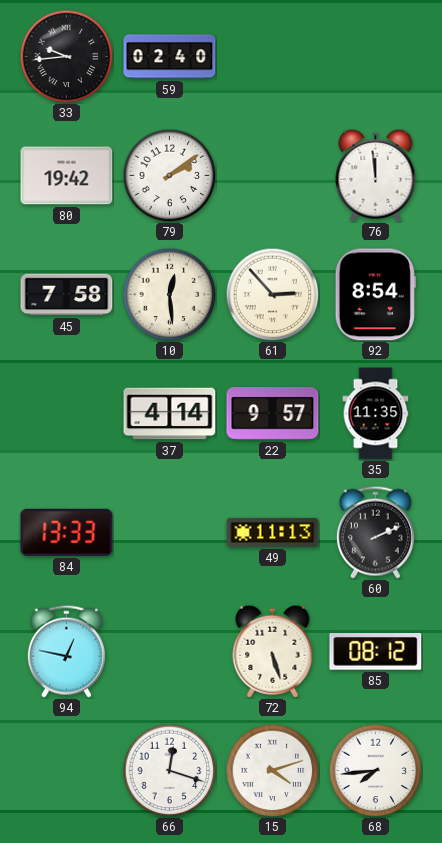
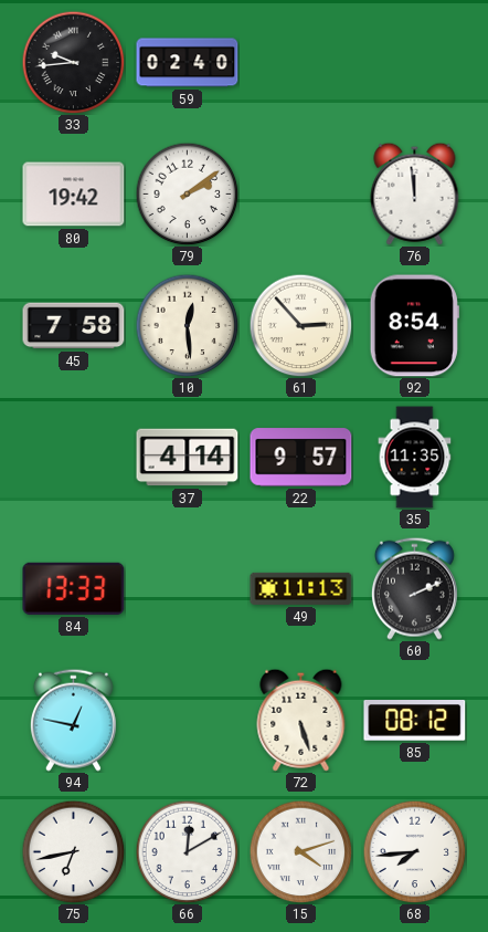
75: none -> 6:43
66: 12:18 -> 12:10
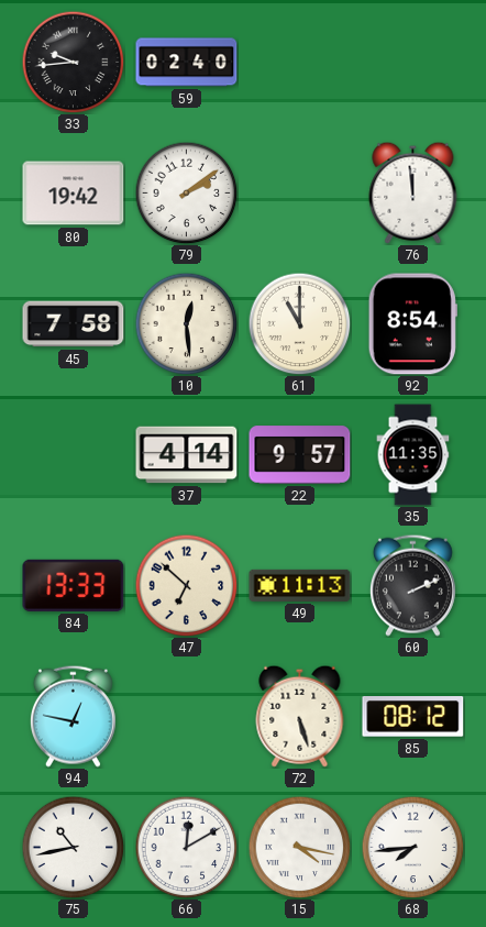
61: 2:53 -> 11:00
47: none -> 6:52
75: 6:43 -> 10:43
15: 4:12 -> 4:17
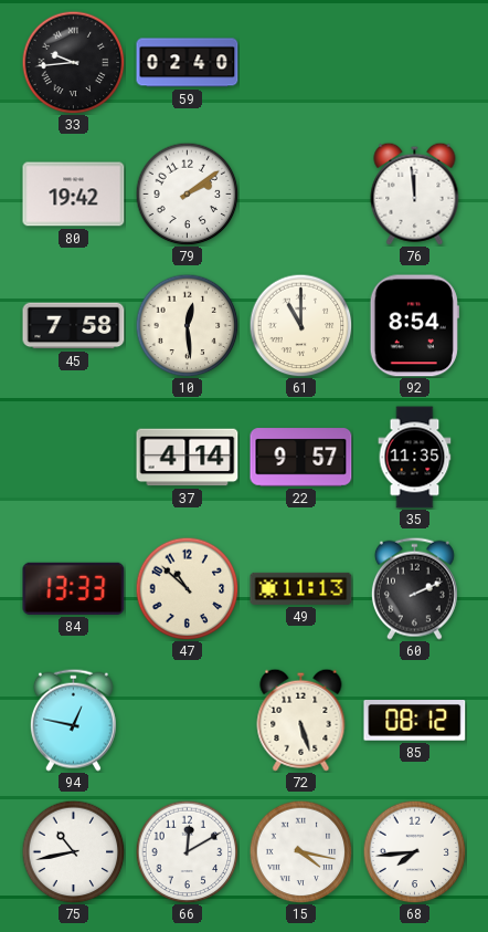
47: 6:52 -> 10:52
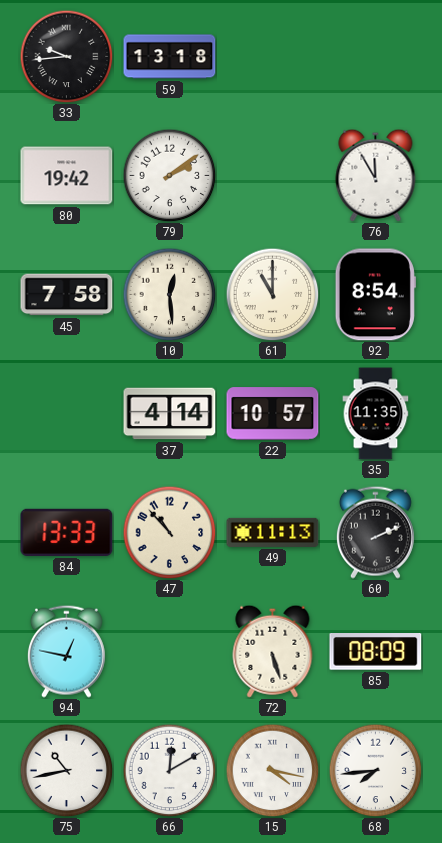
59: 02:40 -> 13:18
76: 11:59 -> 11:55
22: 9:57 -> 10:57
47: 10:52 -> 10:53
85: 08:12 -> 08:09
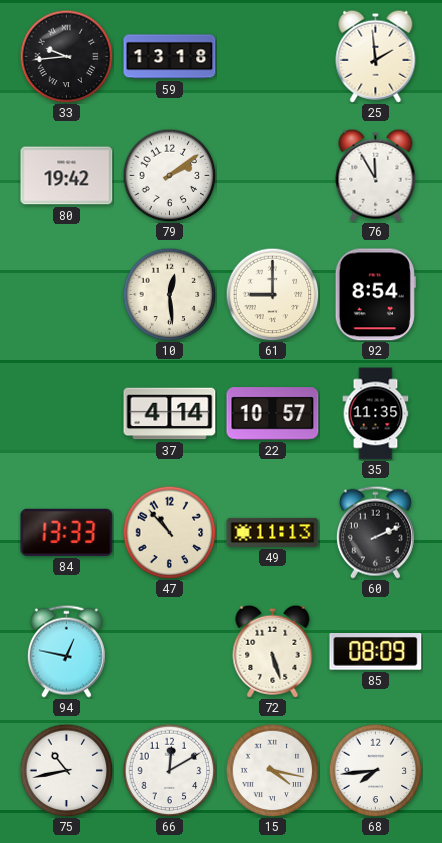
25: none -> 1:59
45: 7:58 -> none
61: 11:00 -> 9:00
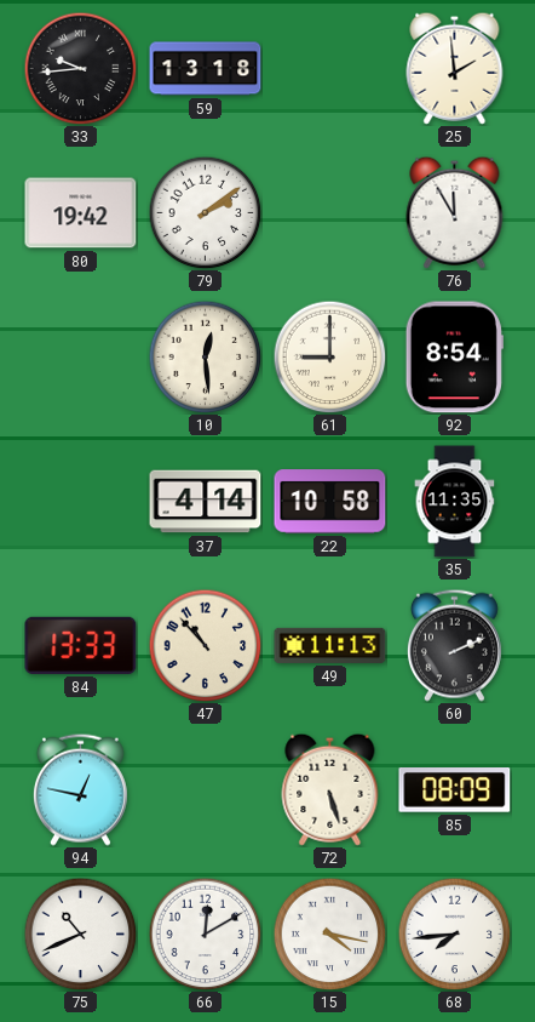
22: 10:57 -> 10:58
75: 10:43 -> 10:41
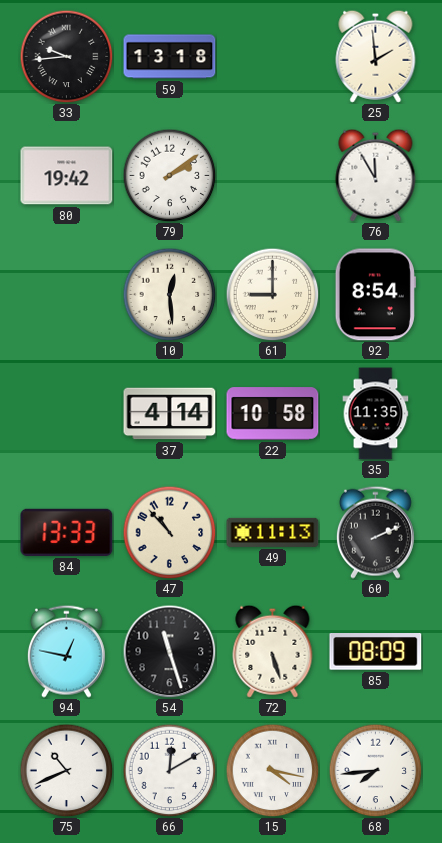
54: none -> 11:27
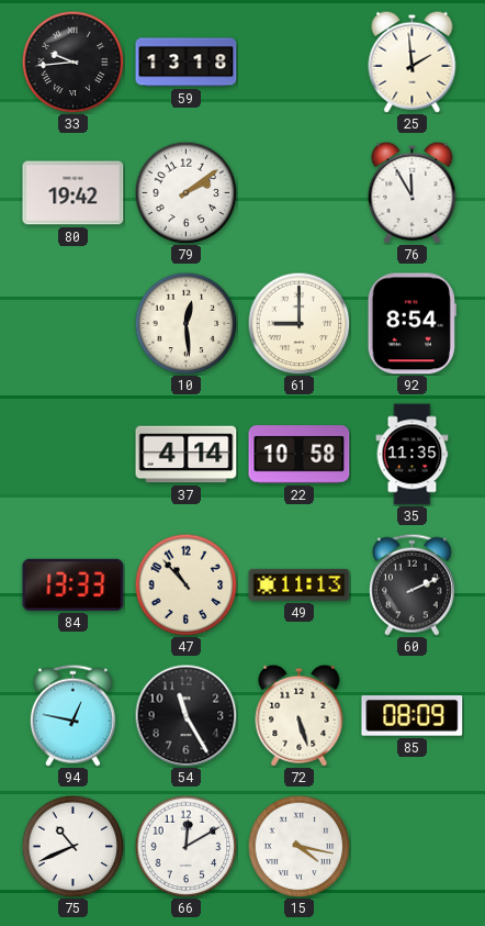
54: 11:27 -> 11:25
68: 7:44 -> none
